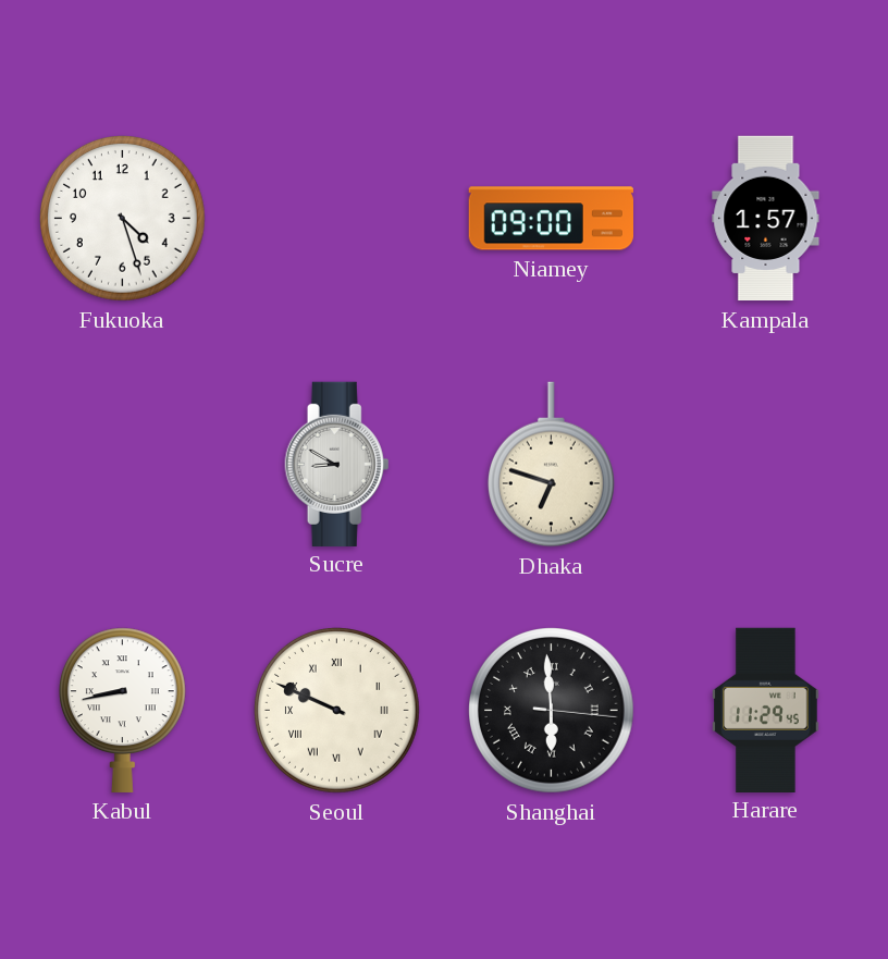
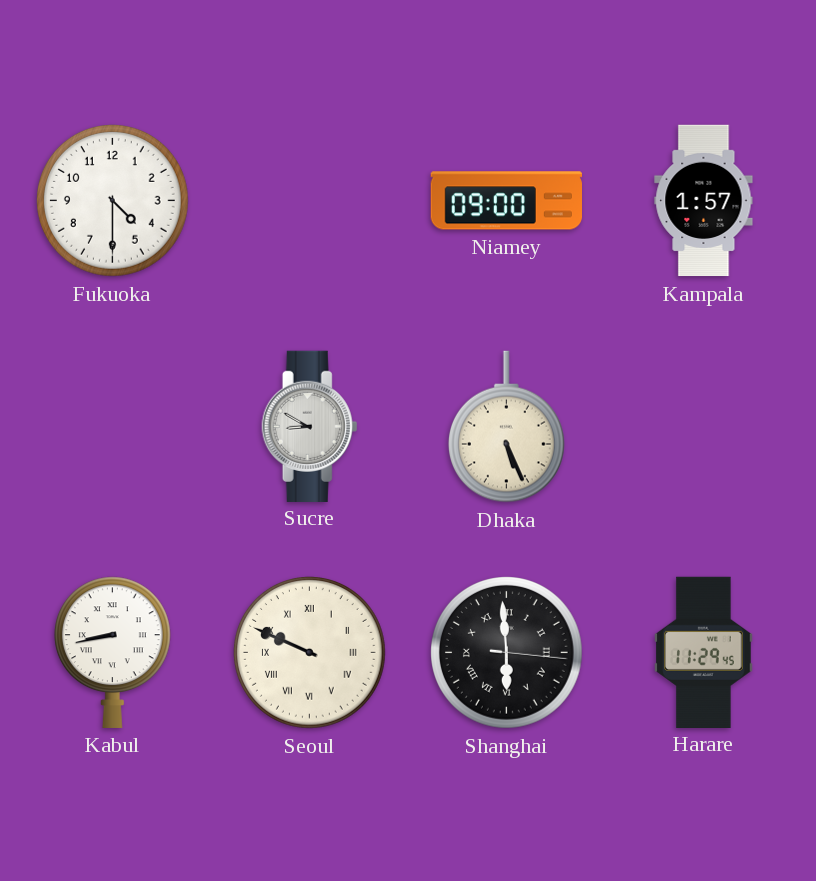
Fukuoka: 4:27 -> 4:30
Dhaka: 6:48 -> 5:26
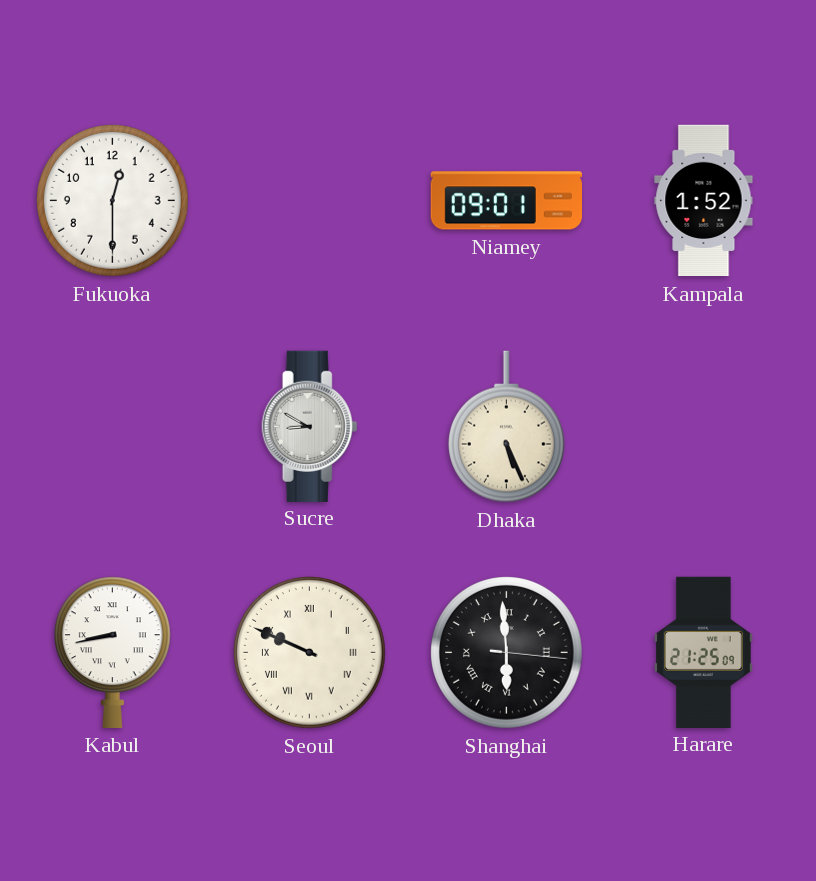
Fukuoka: 4:30 -> 12:30
Niamey: 09:00 -> 09:01
Kampala: 1:57 -> 1:52
Harare: 11:29 -> 21:25
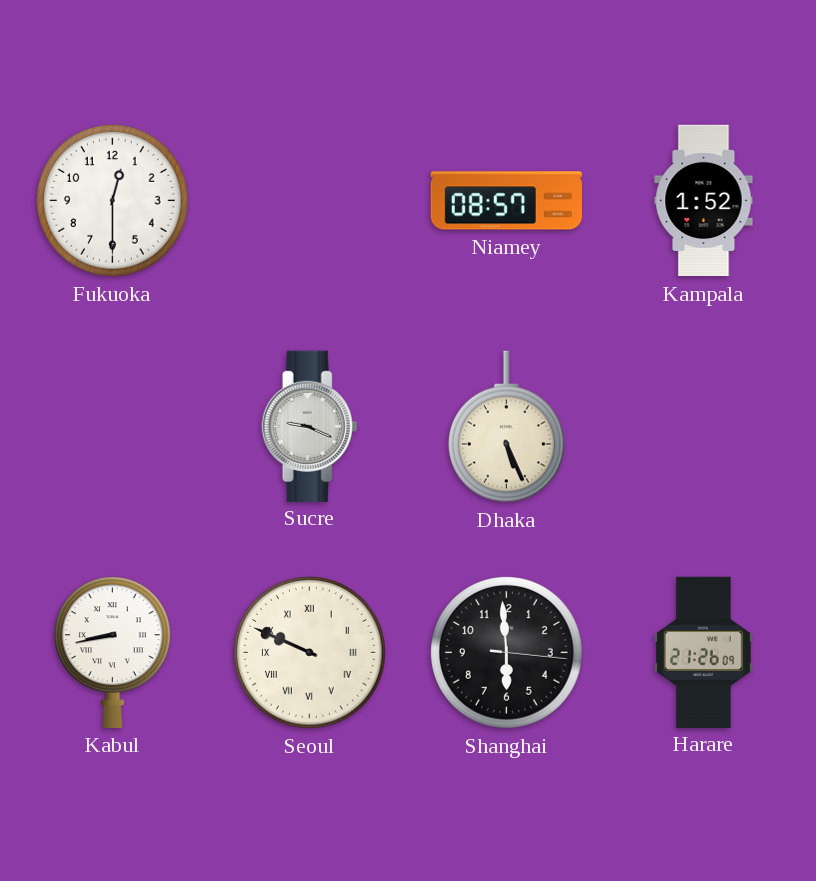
Niamey: 09:01 -> 08:57
Sucre: 8:50 -> 9:19
Shanghai numerals: Roman -> Arabic
Harare: 21:25 -> 21:26
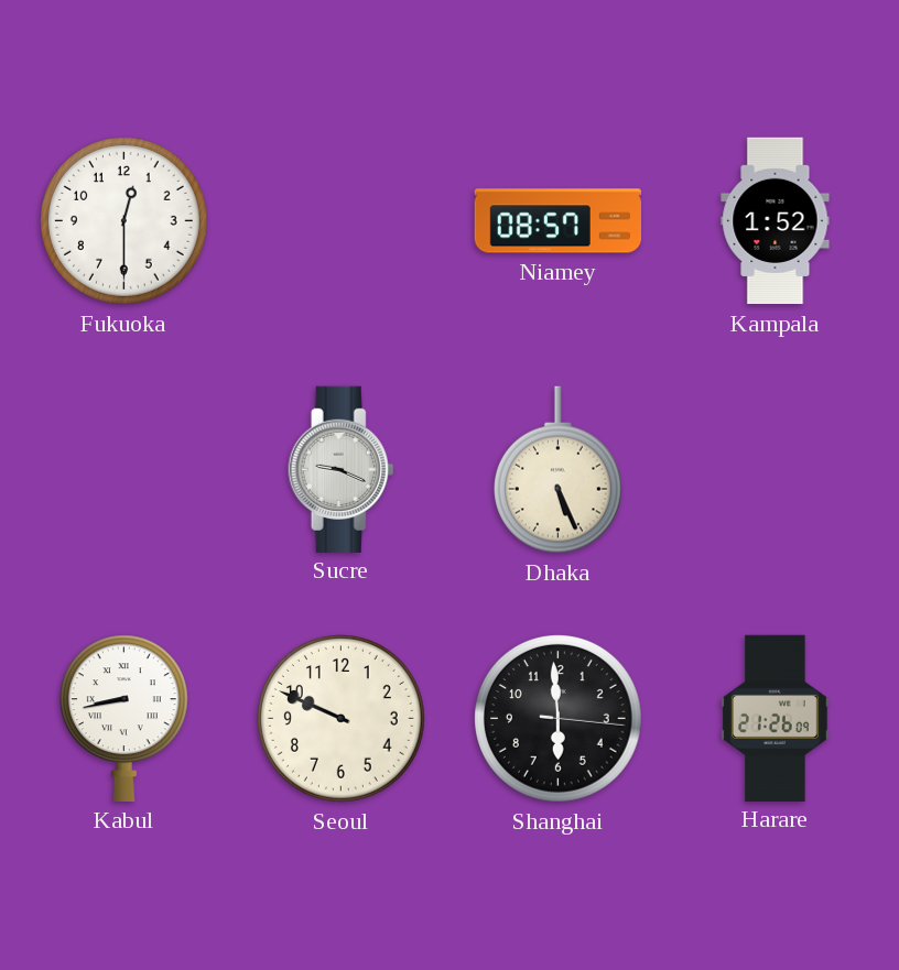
Seoul numerals: Roman -> Arabic
